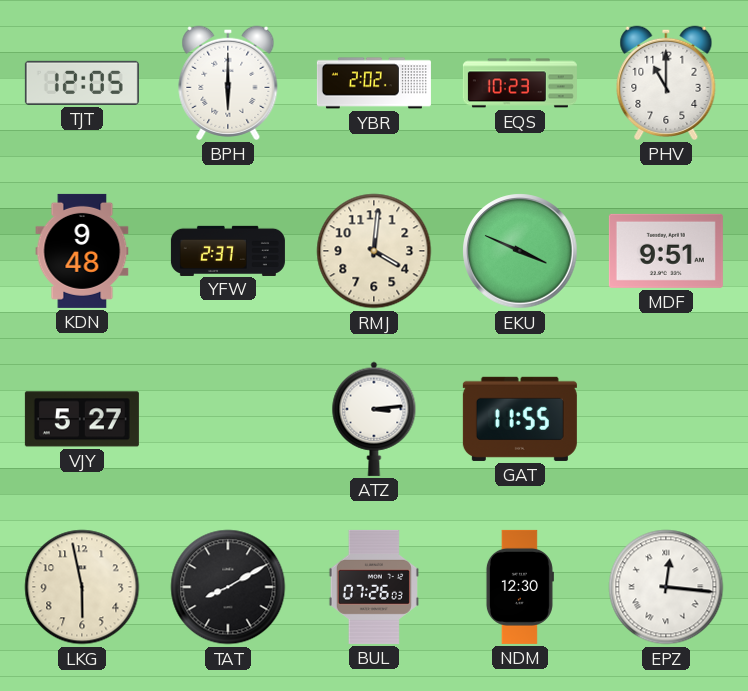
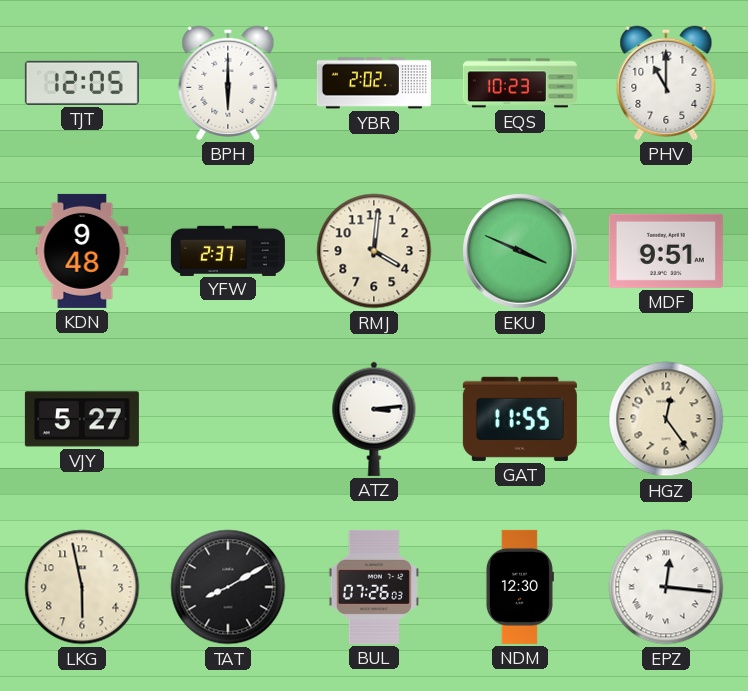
HGZ: none -> 12:24
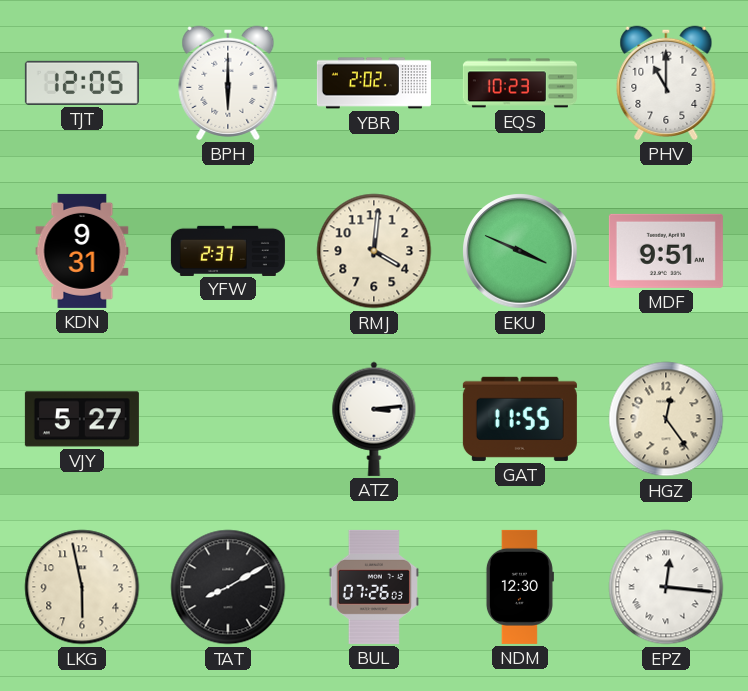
KDN: 9:48 -> 9:31
